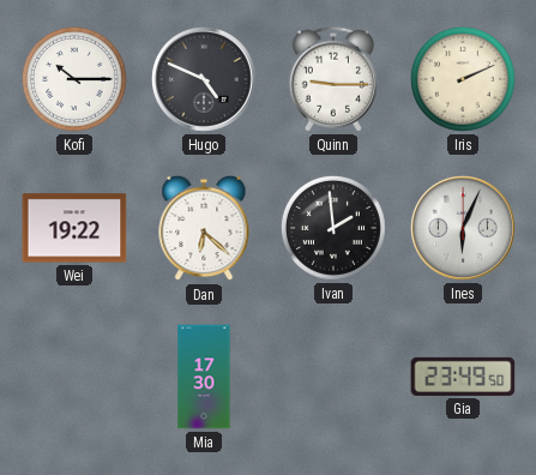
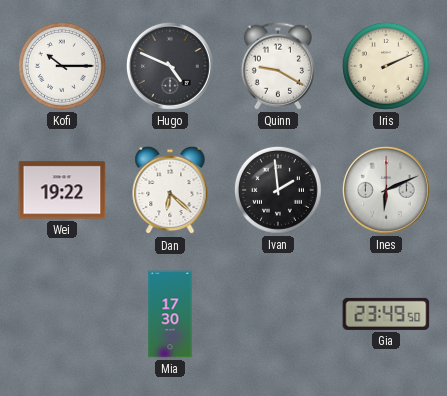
Quinn: 9:15 -> 9:20
Ines: 6:04 -> 6:11
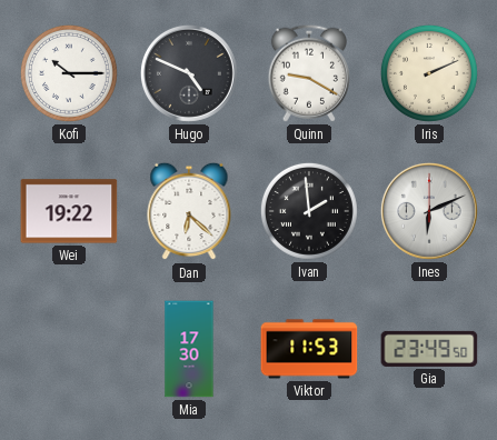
Viktor: none -> 11:53
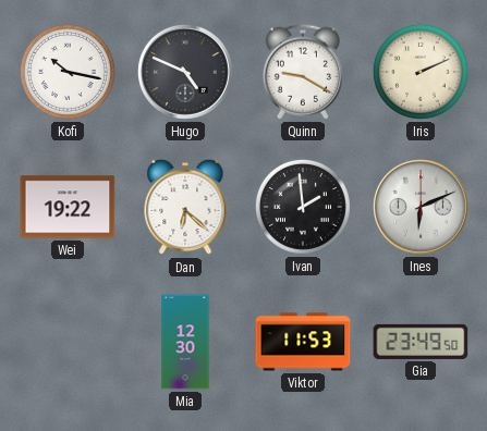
Kofi: 10:15 -> 10:17
Mia: 17:30 -> 12:30
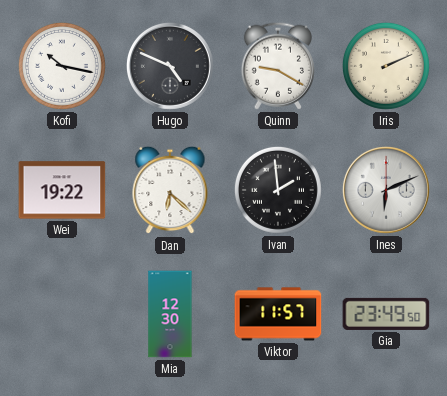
Viktor: 11:53 -> 11:57
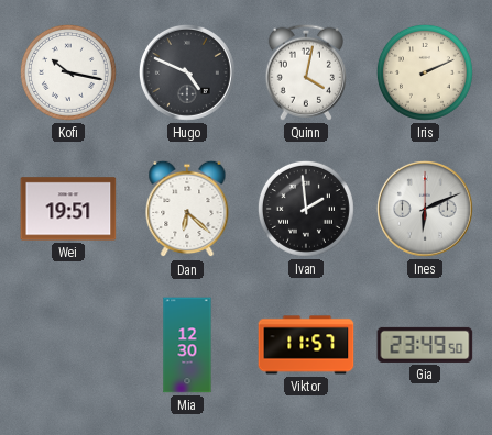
Quinn: 9:20 -> 4:02
Wei: 19:22 -> 19:51
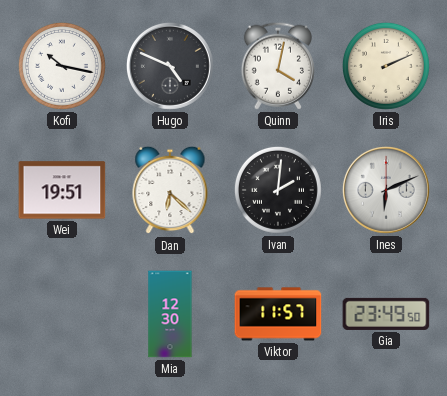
Ivan: 1:59 -> 2:01
